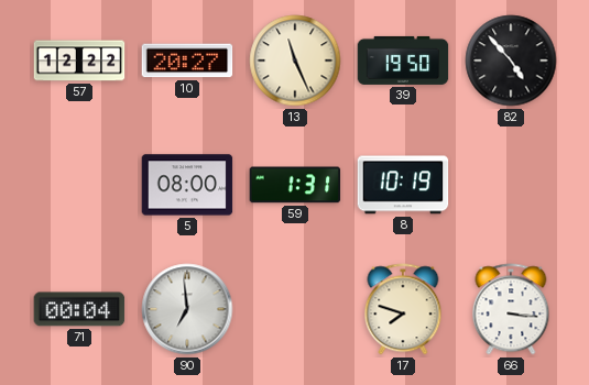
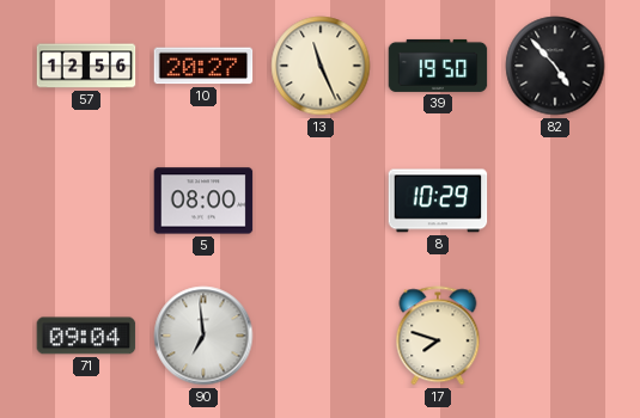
57: 12:22 -> 12:56
59: 1:31 -> none
8: 10:19 -> 10:29
71: 00:04 -> 09:04
66: 3:16 -> none
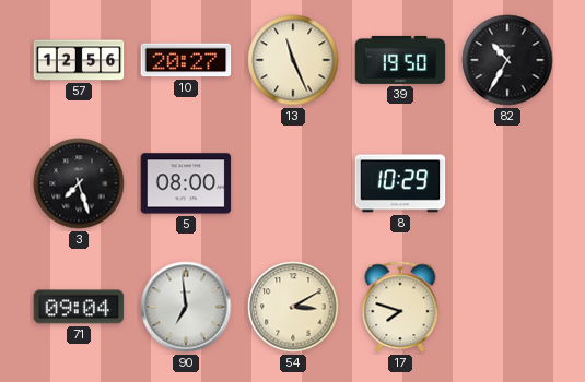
82: 4:53 -> 10:35
3: none -> 7:27
54: none -> 3:10
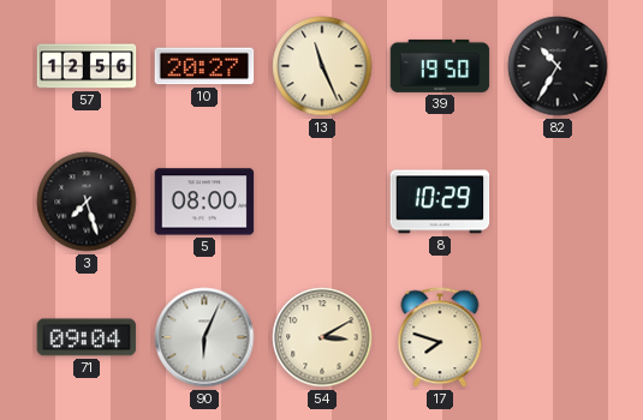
90: 6:59 -> 6:04
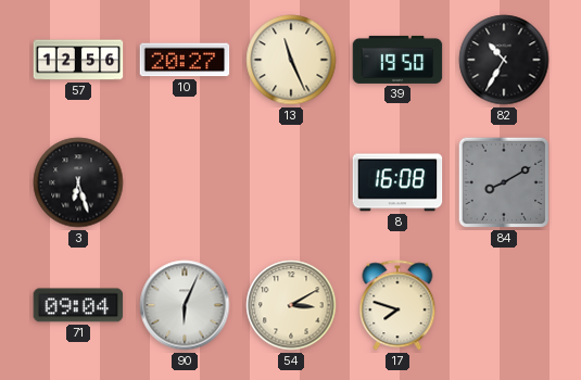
3: 7:27 -> 6:27
5: 08:00 -> none
8: 10:29 -> 16:08
84: none -> 8:10
